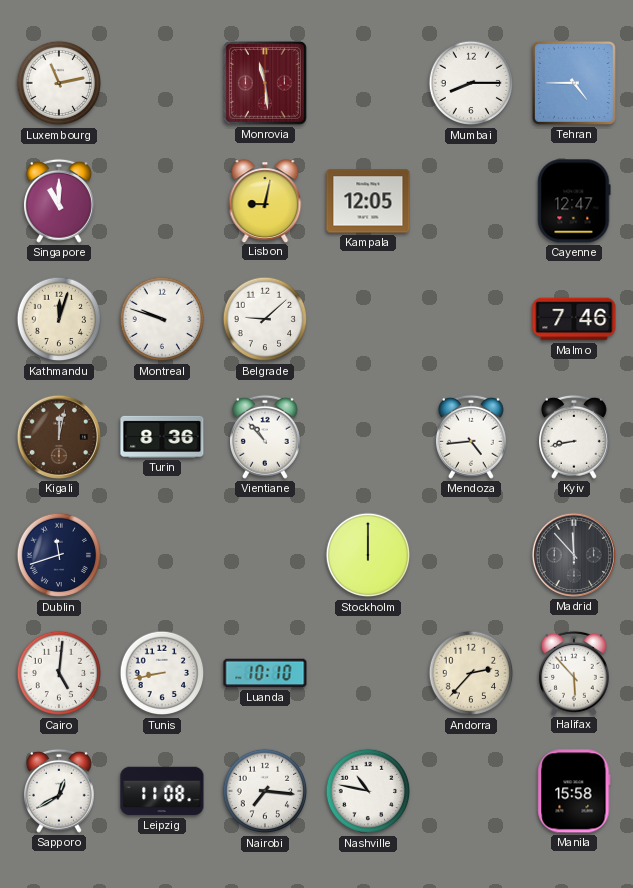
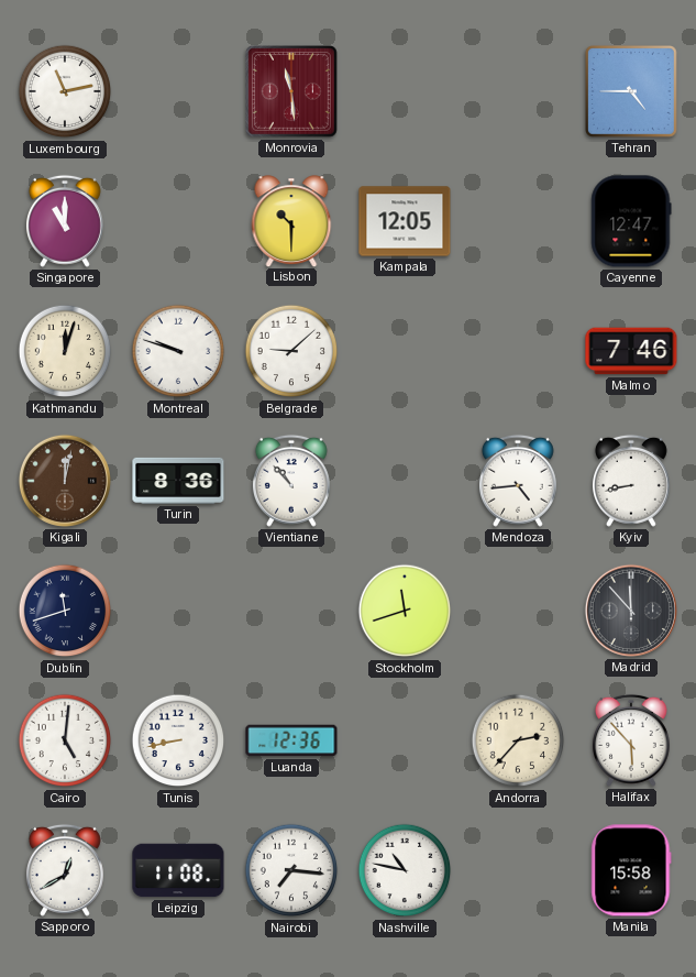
Mumbai: 8:15 -> none
Lisbon: 9:02 -> 10:30
Stockholm: 12:00 -> 11:42
Luanda: 10:10 -> 12:36
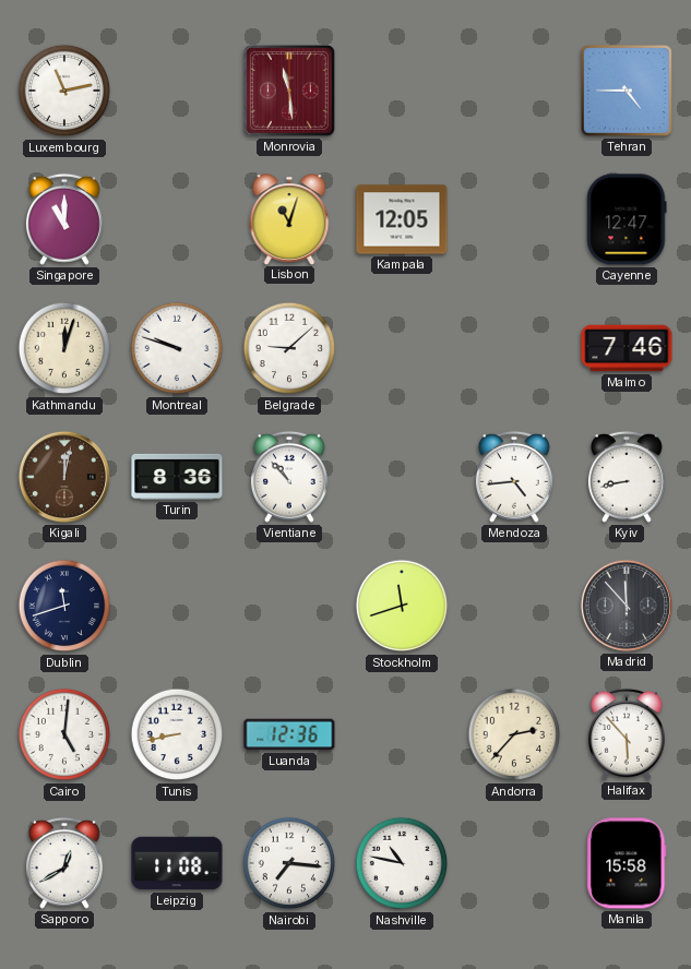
Lisbon: 10:30 -> 11:03
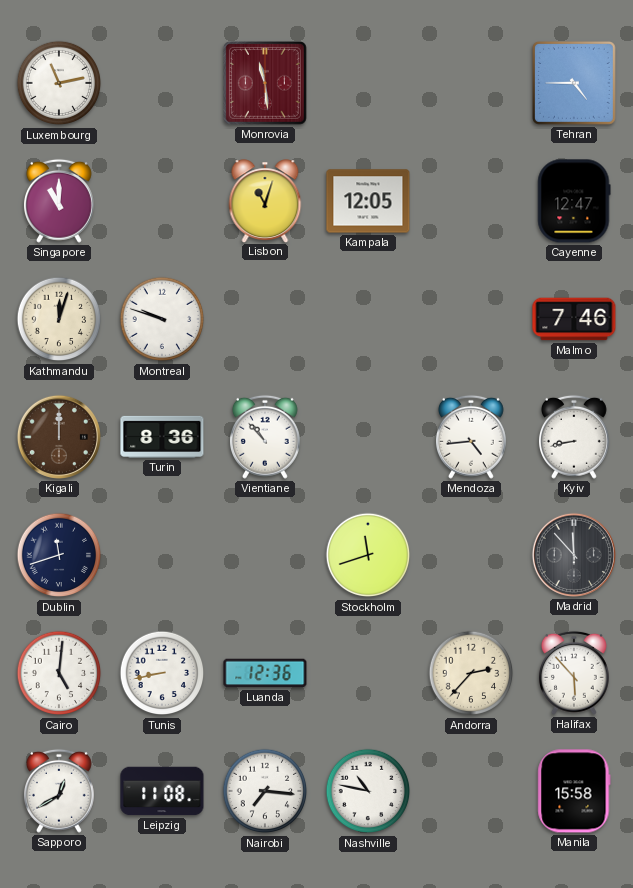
Belgrade: 9:08 -> none
Kigali: 12:02 -> 12:00
